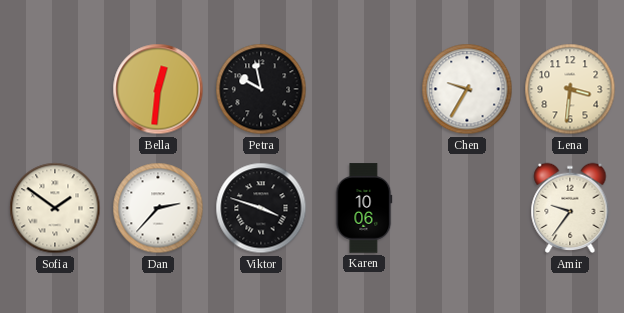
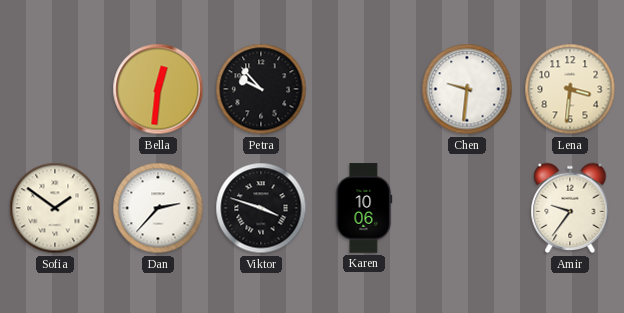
Petra: 9:58 -> 9:53
Chen: 9:35 -> 9:31
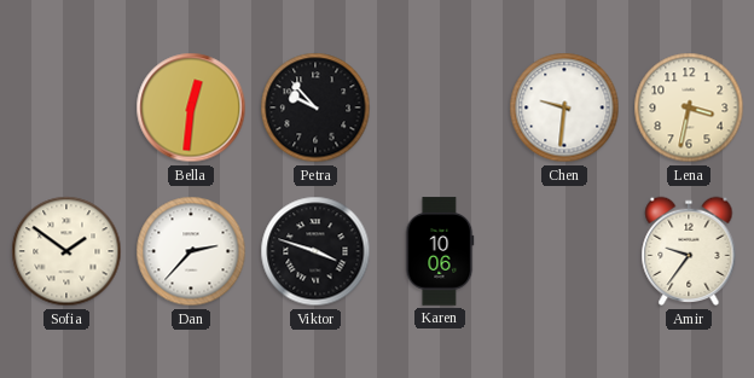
Lena: 3:31 -> 3:32
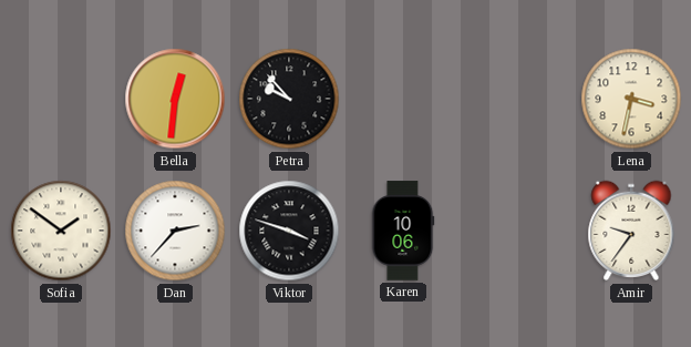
Chen: 9:31 -> none
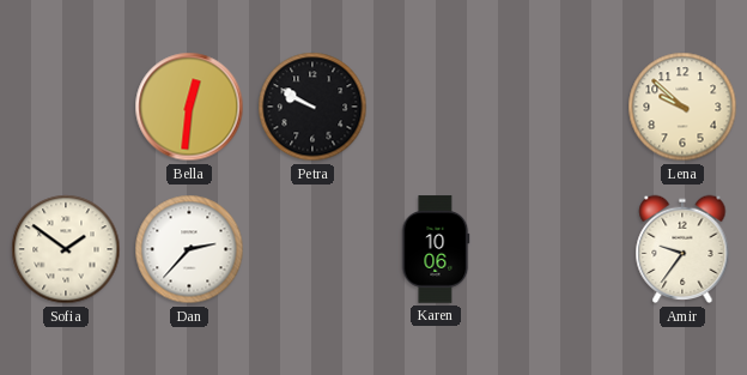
Petra: 9:53 -> 9:50
Lena: 3:32 -> 9:52
Viktor: 3:48 -> none
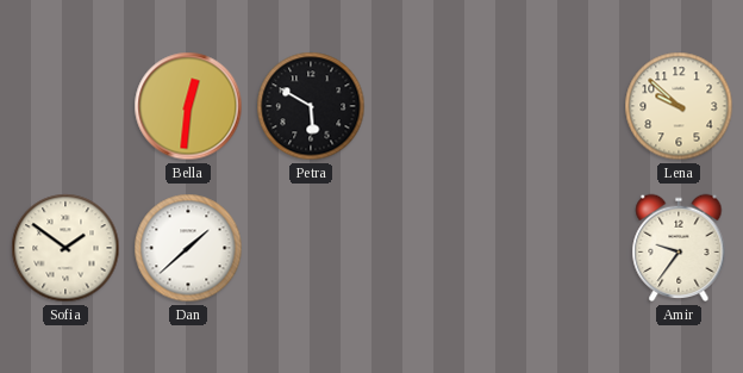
Petra: 9:50 -> 5:50
Dan: 2:37 -> 1:38
Karen: 10:06 -> none
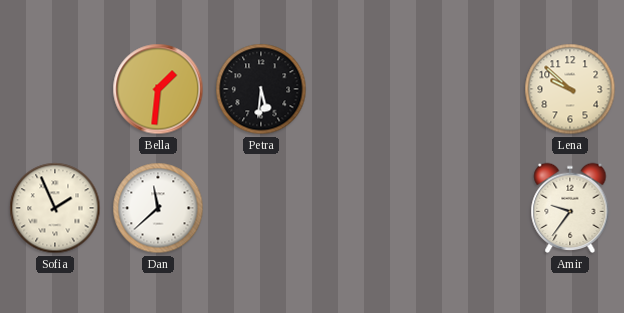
Bella: 12:31 -> 1:31
Petra: 5:50 -> 5:31
Sofia: 1:51 -> 1:56
Dan: 1:38 -> 11:38
